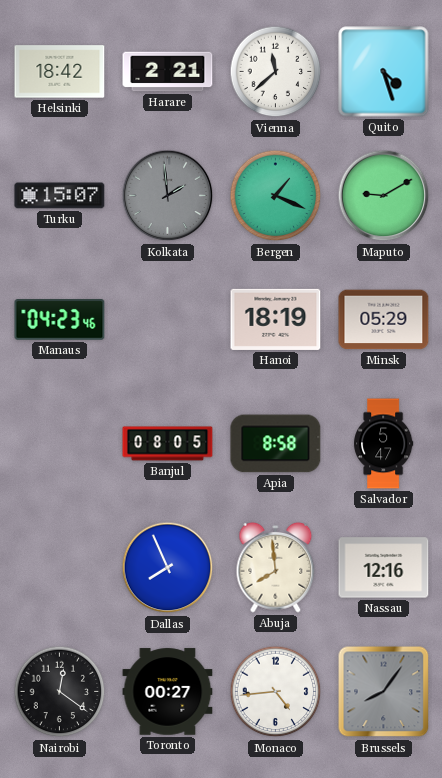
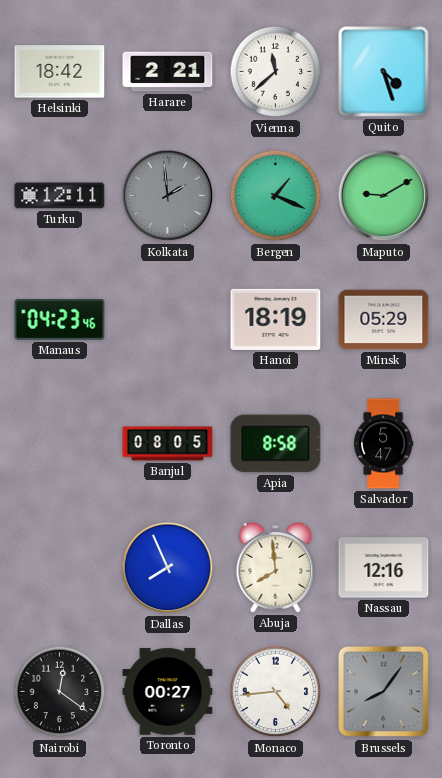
Turku: 15:07 -> 12:11
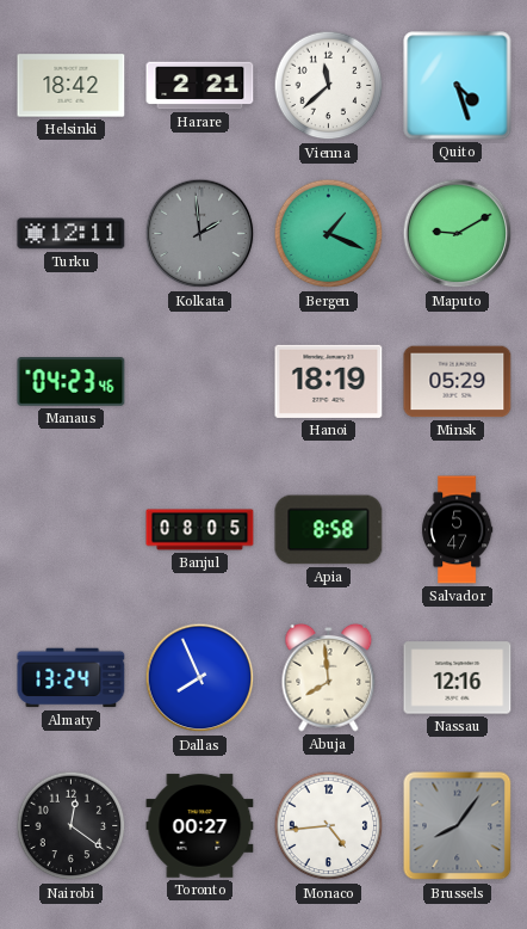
Almaty: none -> 13:24
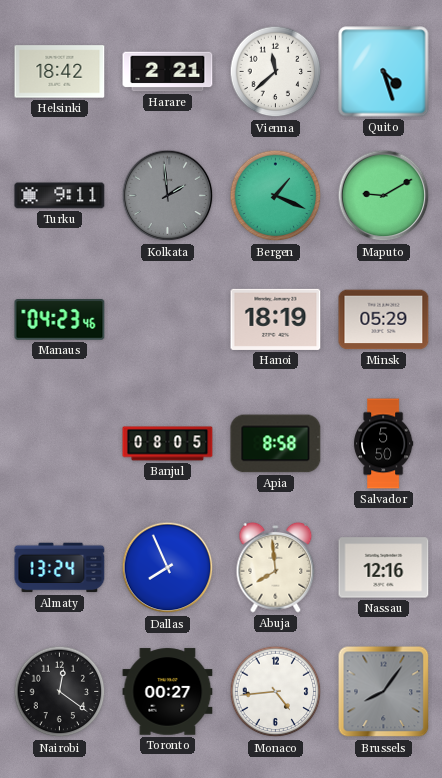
Turku: 12:11 -> 9:11
Salvador: 5:47 -> 5:50
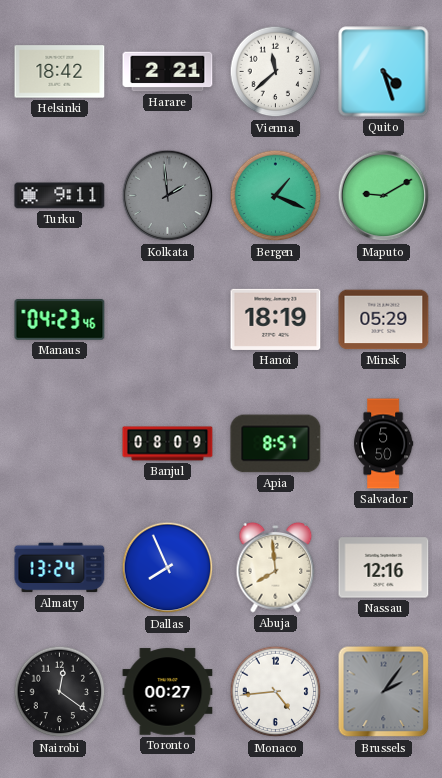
Banjul: 08:05 -> 08:09
Apia: 8:58 -> 8:57
Brussels: 8:06 -> 2:06
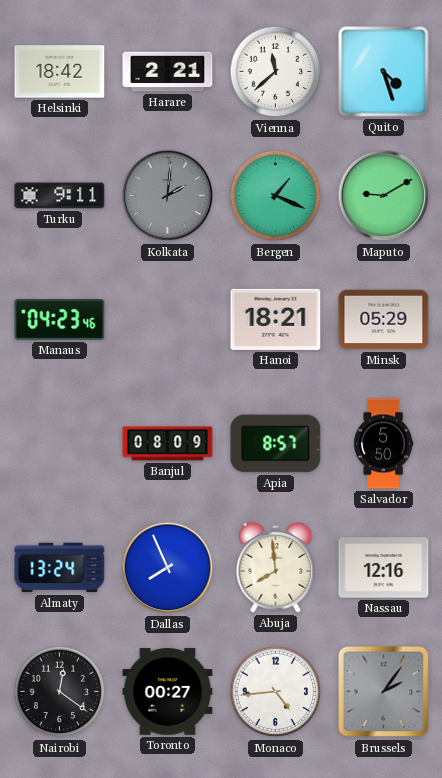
Kolkata: 1:59 -> 2:01
Hanoi: 18:19 -> 18:21
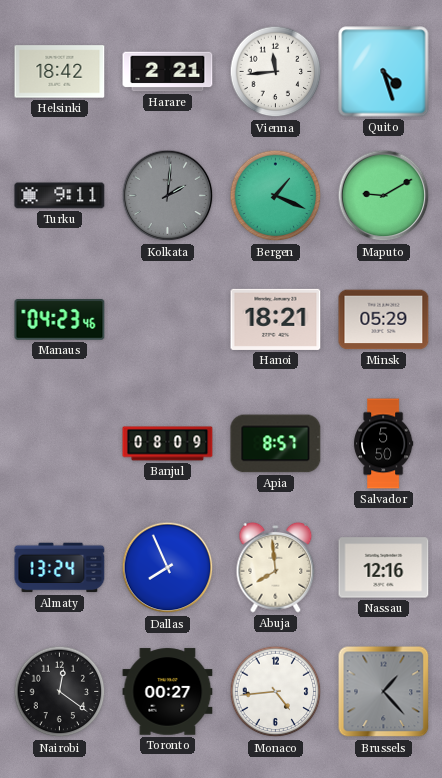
Vienna: 11:38 -> 11:44
Brussels: 2:06 -> 1:23
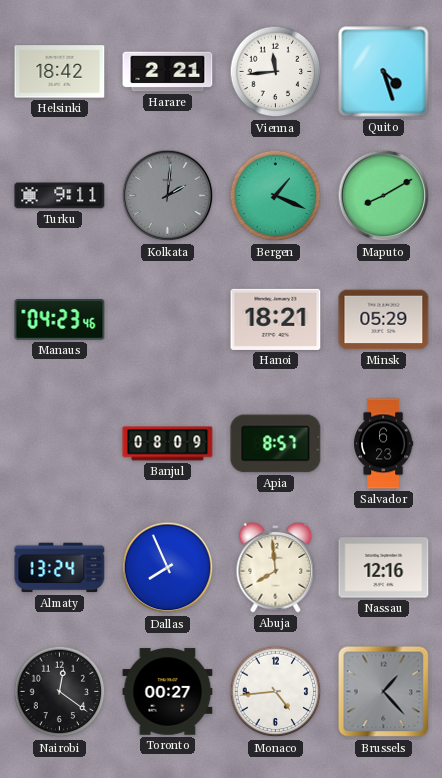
Maputo: 9:10 -> 8:10
Salvador: 5:50 -> 6:23
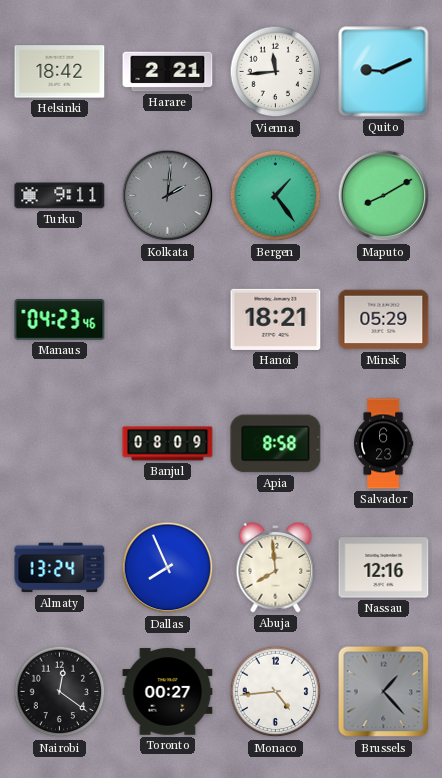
Quito: 4:27 -> 9:11
Bergen: 1:19 -> 1:24
Apia: 8:57 -> 8:58
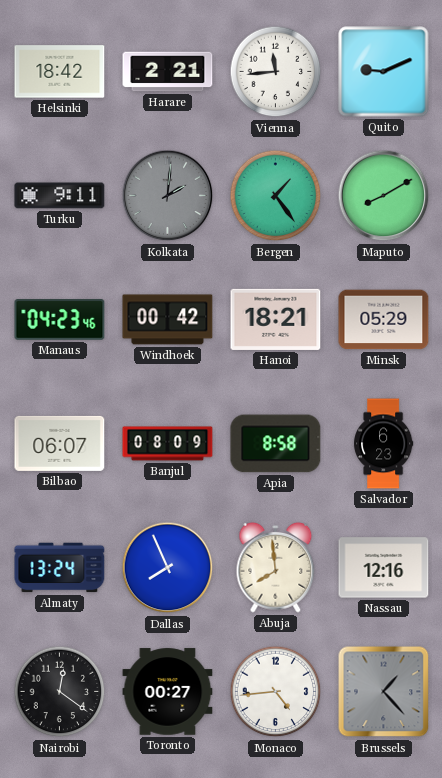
Windhoek: none -> 00:42
Bilbao: none -> 06:07
